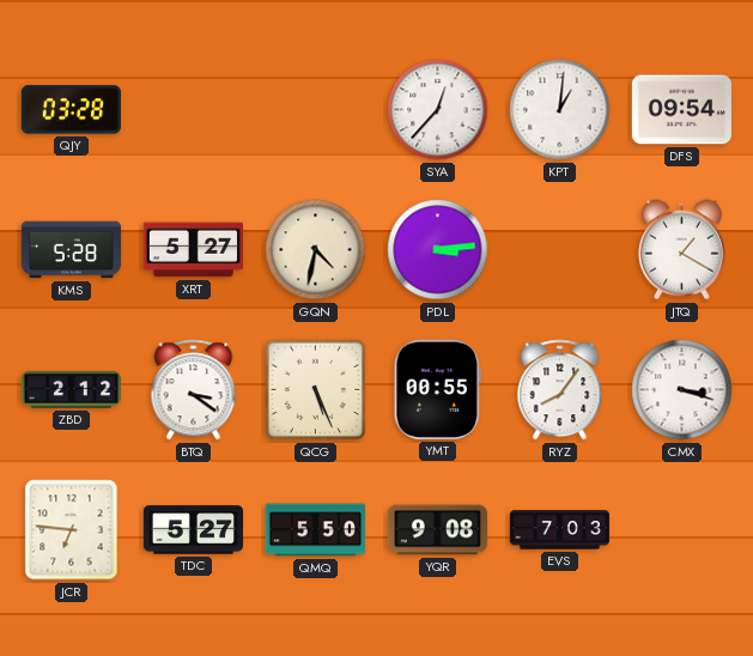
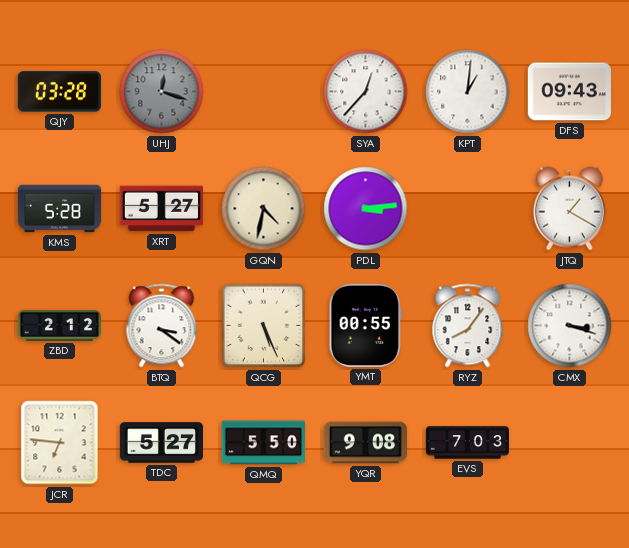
UHJ: none -> 12:18
DFS: 09:54 -> 09:43
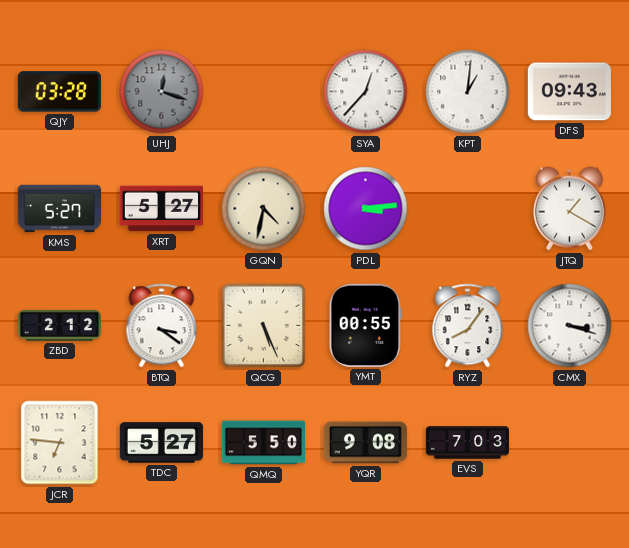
KMS: 5:28 -> 5:27
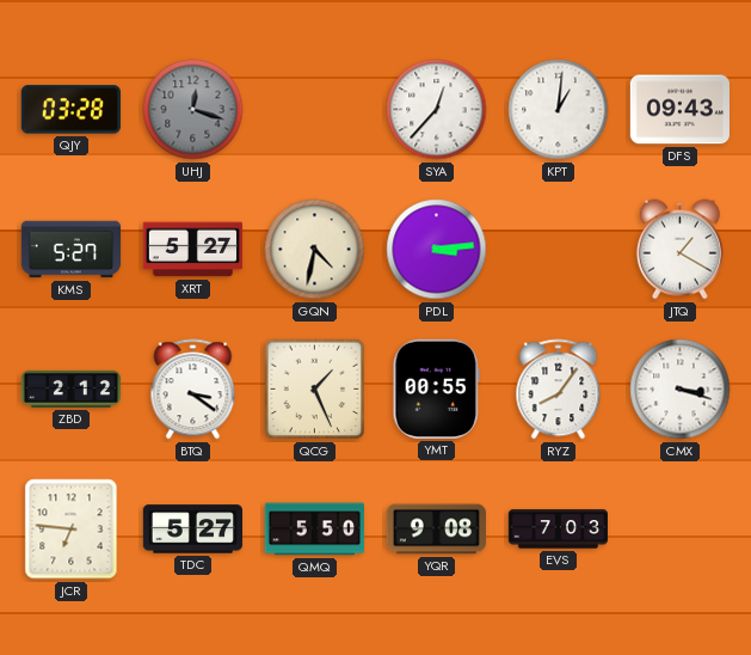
QCG: 5:26 -> 1:26
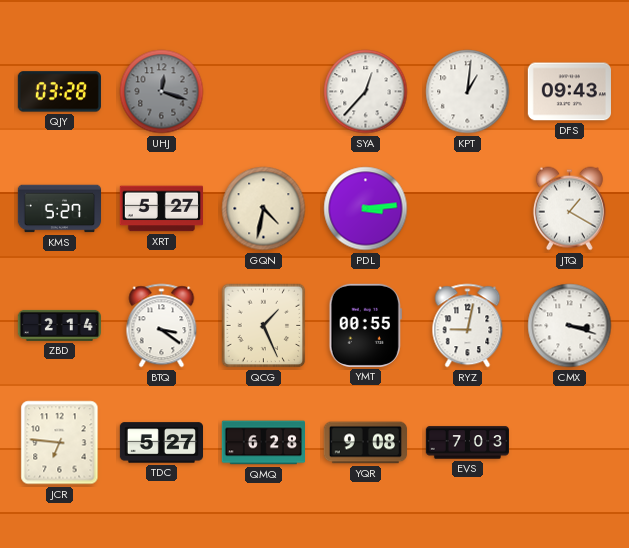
ZBD: 2:12 -> 2:14
RYZ: 8:06 -> 9:02
QMQ: 5:50 -> 6:28
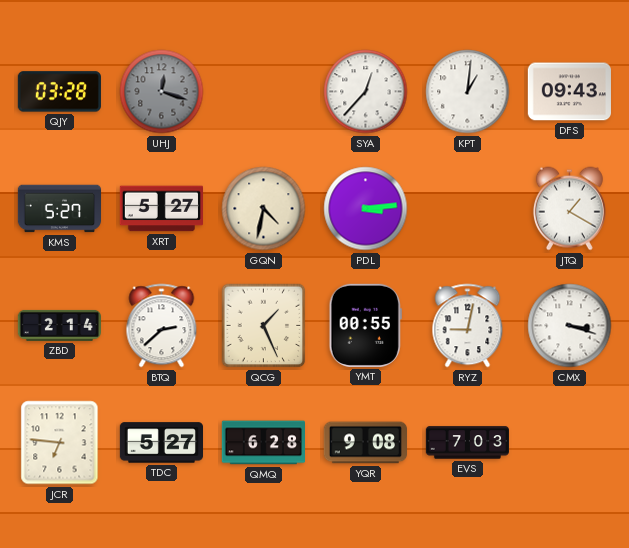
BTQ: 3:21 -> 2:38
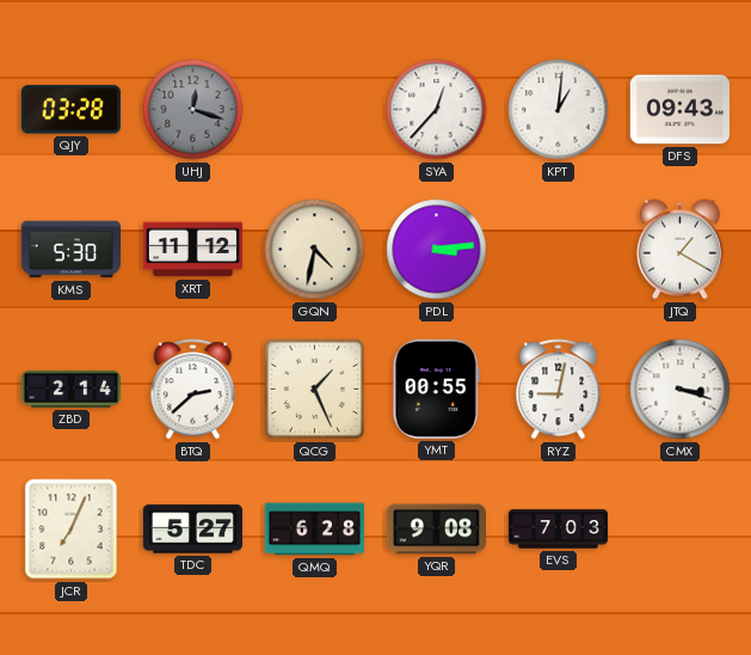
KMS: 5:27 -> 5:30
XRT: 5:27 -> 11:12
JCR: 6:46 -> 7:04
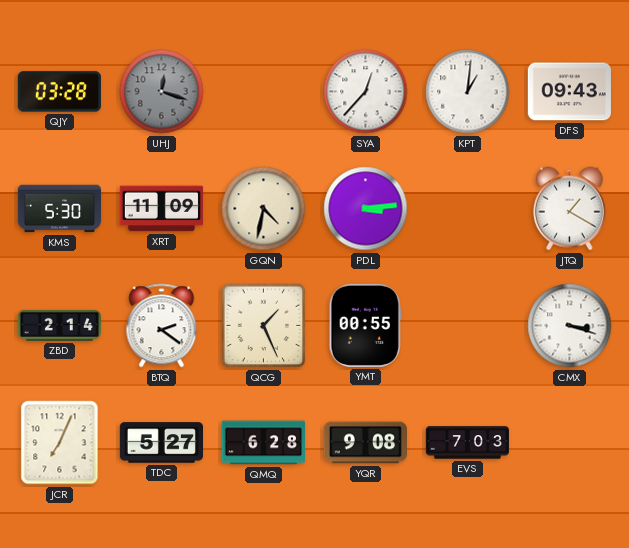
XRT: 11:12 -> 11:09
BTQ: 2:38 -> 2:21
RYZ: 9:02 -> none
